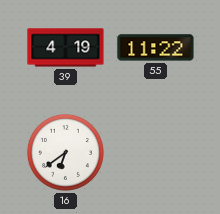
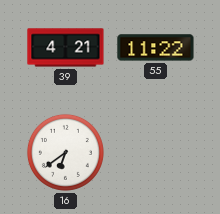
39: 4:19 -> 4:21
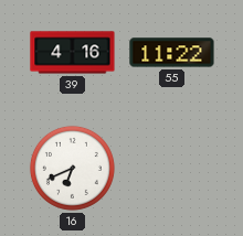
39: 4:21 -> 4:16
16: 6:39 -> 6:41
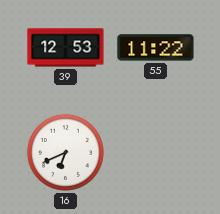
39: 4:16 -> 12:53
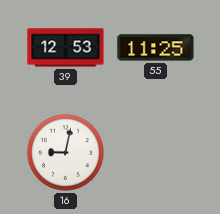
55: 11:22 -> 11:25
16: 6:41 -> 9:02
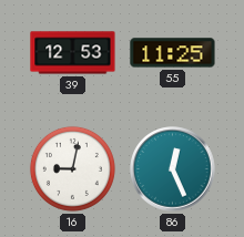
86: none -> 12:26
